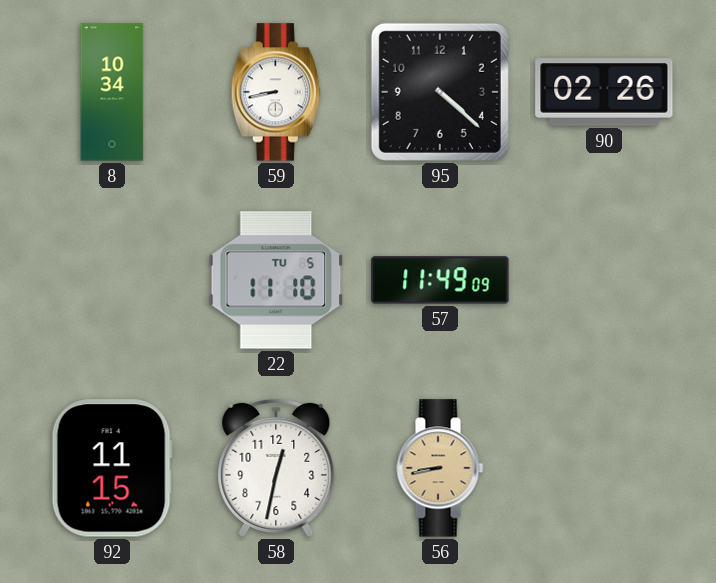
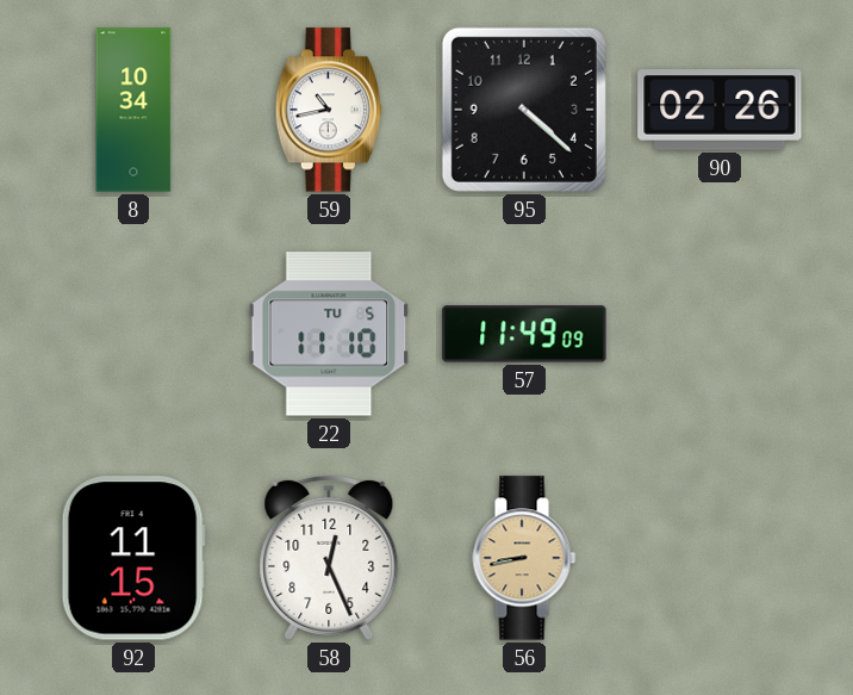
59: 8:43 -> 10:43
58: 12:32 -> 12:26
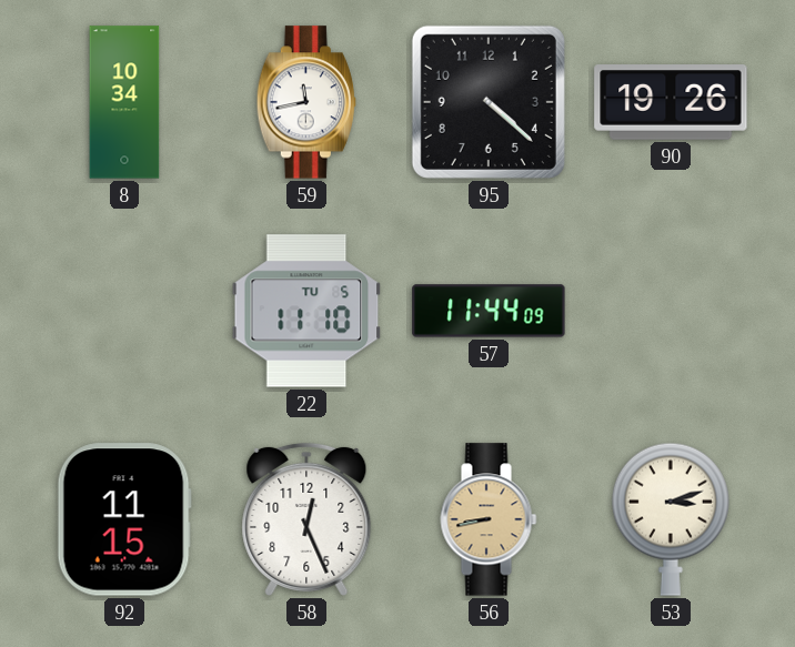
59: 10:43 -> 11:43
90: 02:26 -> 19:26
57: 11:49 -> 11:44
53: none -> 3:12
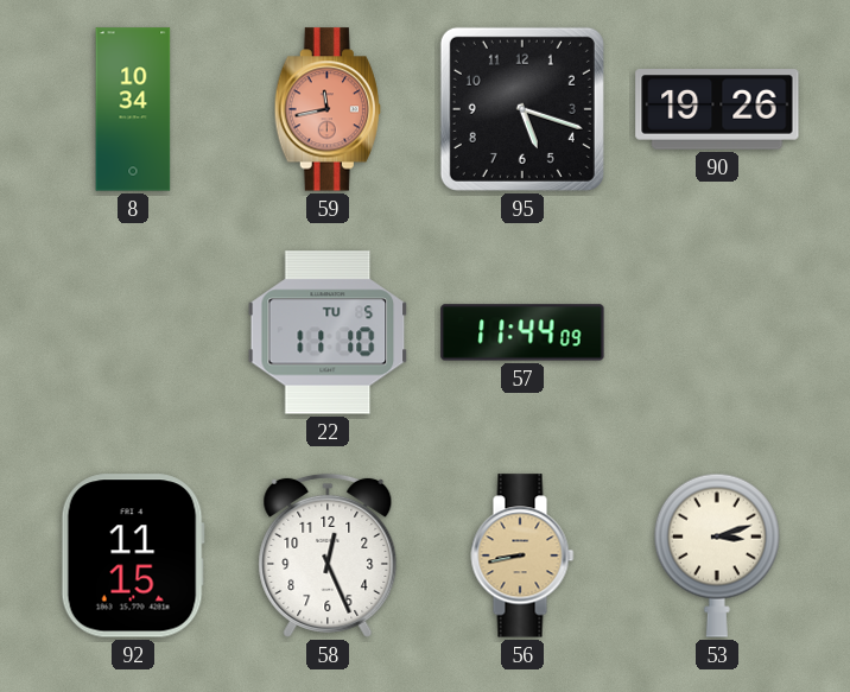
59 dial: white -> salmon
95: 4:22 -> 5:18
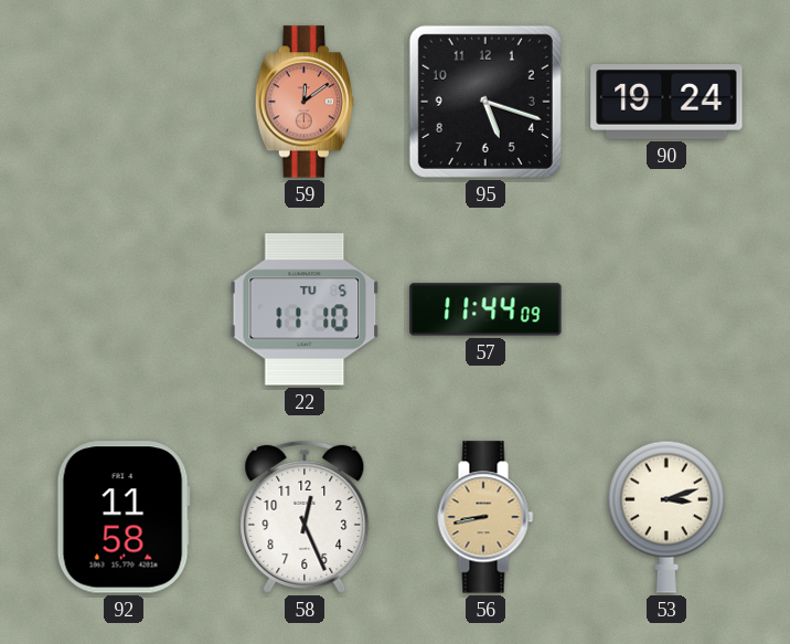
8: 10:34 -> none
59: 11:43 -> 12:09
90: 19:26 -> 19:24
92: 11:15 -> 11:58
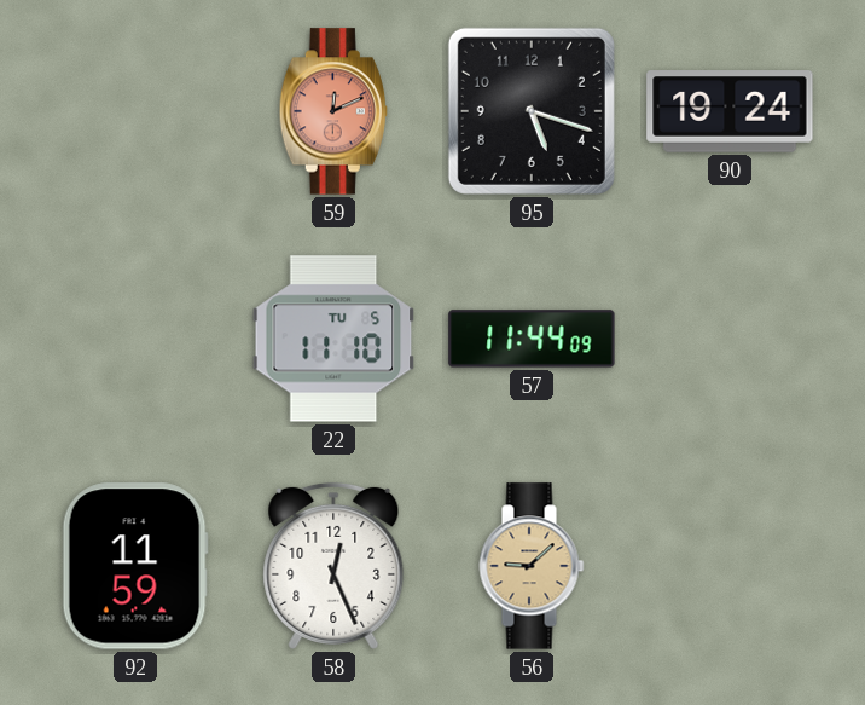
59: 12:09 -> 12:11
92: 11:58 -> 11:59
56: 8:43 -> 9:08
53: 3:12 -> none
